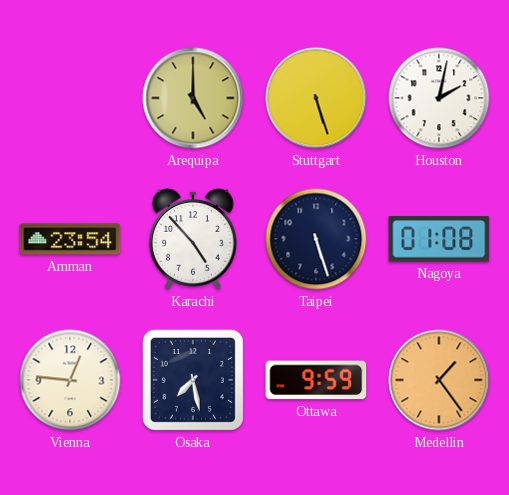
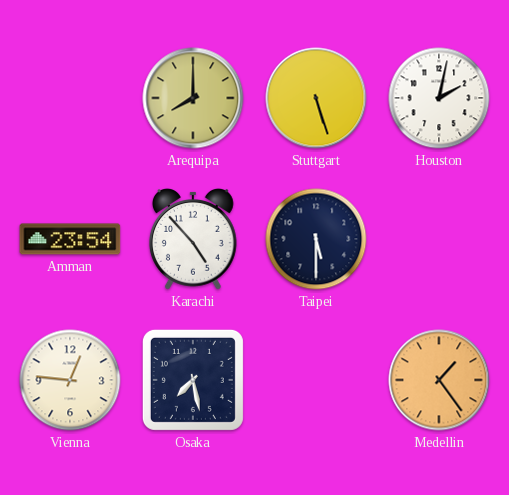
Arequipa: 5:00 -> 8:00
Taipei: 5:27 -> 5:30
Nagoya: 01:08 -> none
Ottawa: 9:59 -> none
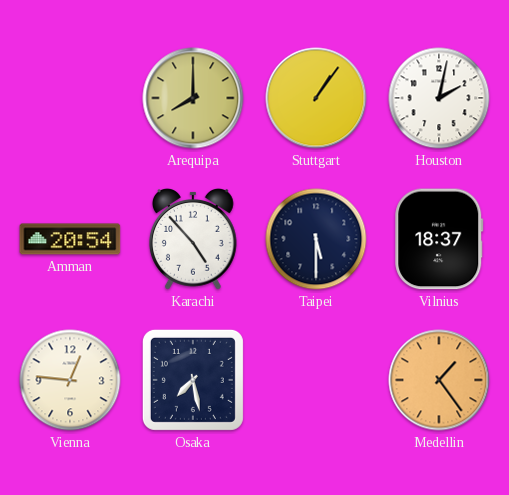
Stuttgart: 5:27 -> 1:06
Amman: 23:54 -> 20:54
Vilnius: none -> 18:37
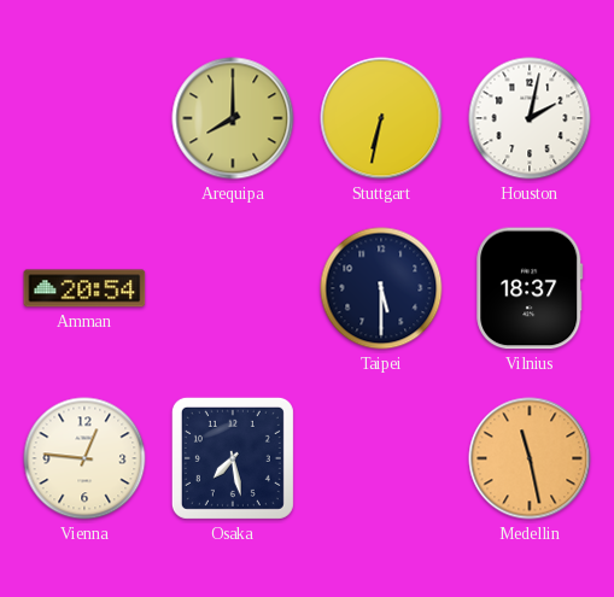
Stuttgart: 1:06 -> 6:32
Karachi: 4:53 -> none
Medellin: 1:24 -> 11:28
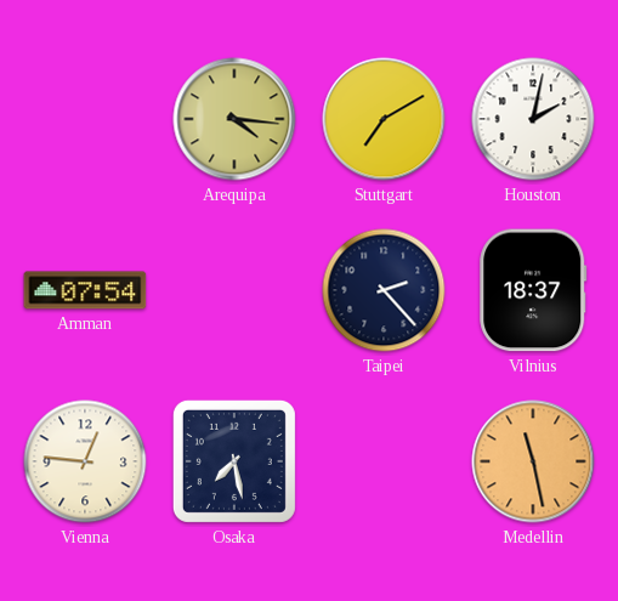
Arequipa: 8:00 -> 4:16
Stuttgart: 6:32 -> 7:10
Amman: 20:54 -> 07:54
Taipei: 5:30 -> 2:23
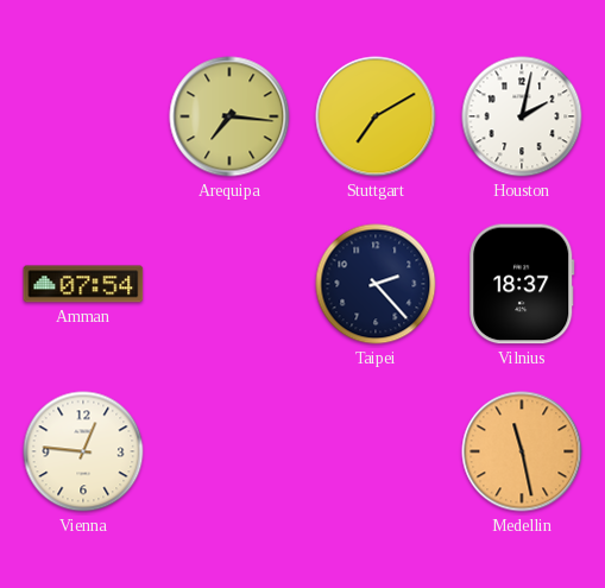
Arequipa: 4:16 -> 7:16
Osaka: 7:28 -> none
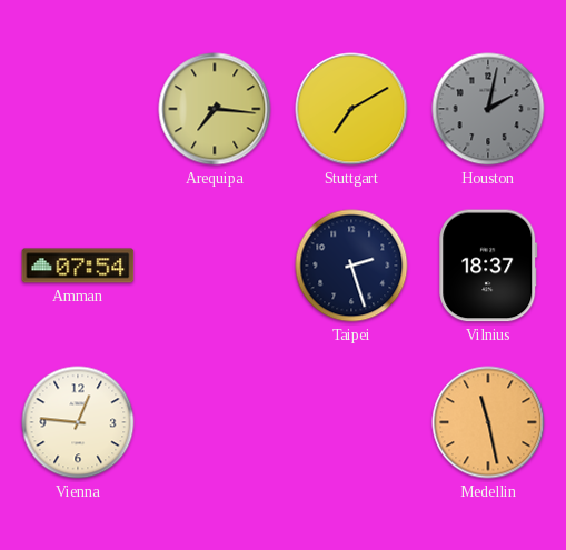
Houston dial: white -> grey
Taipei: 2:23 -> 2:27
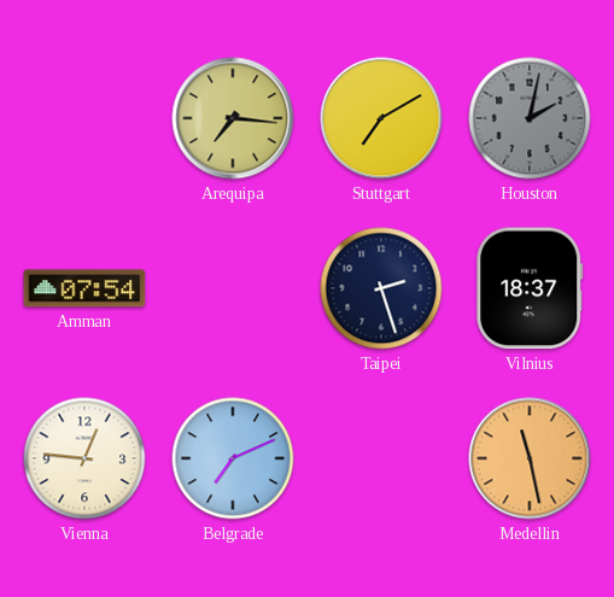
Belgrade: none -> 7:11
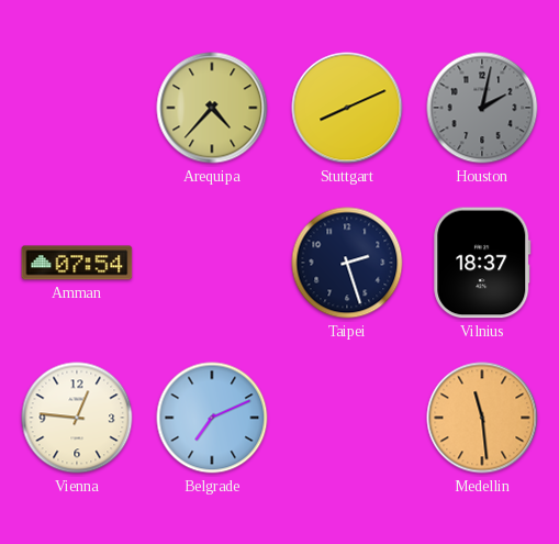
Arequipa: 7:16 -> 4:37
Stuttgart: 7:10 -> 8:11
Medellin: 11:28 -> 11:29
